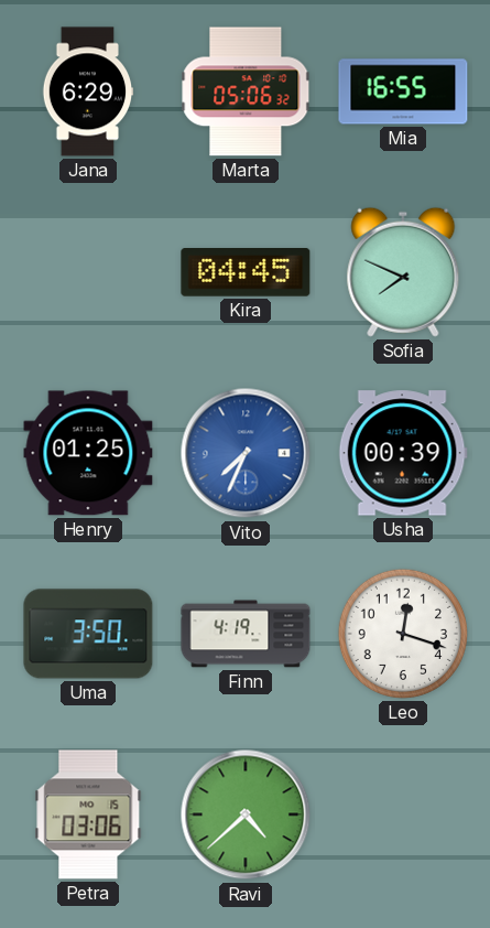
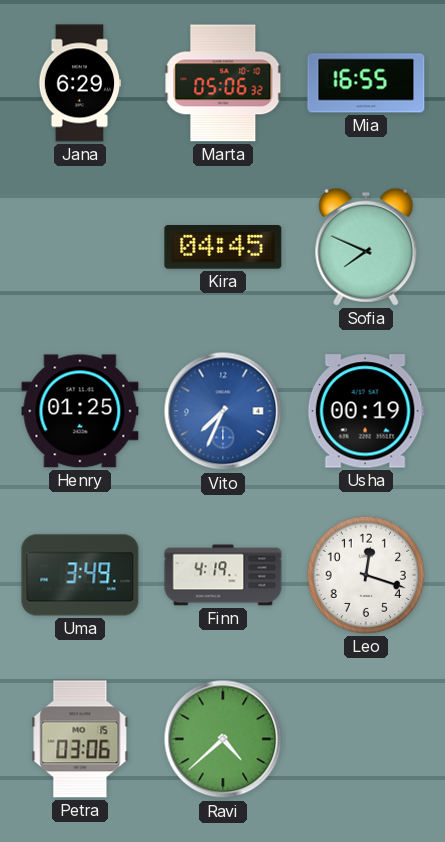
Usha: 00:39 -> 00:19
Uma: 3:50 -> 3:49
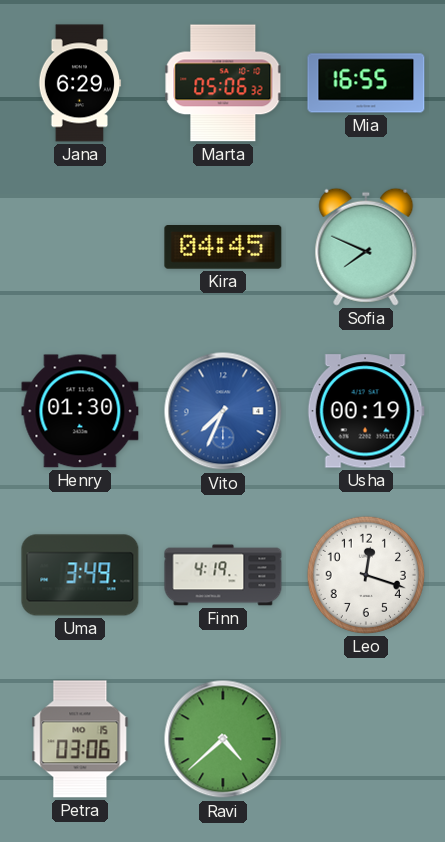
Henry: 01:25 -> 01:30
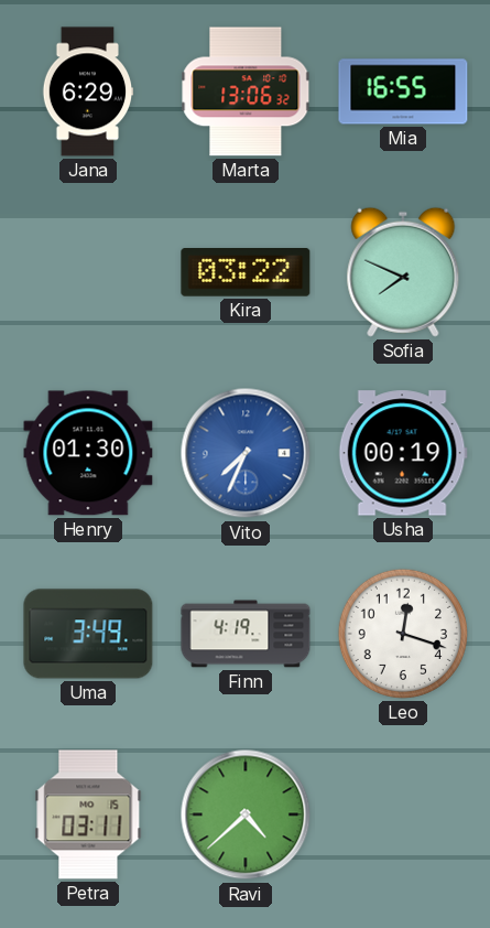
Marta: 05:06 -> 13:06
Kira: 04:45 -> 03:22
Petra: 03:06 -> 03:11
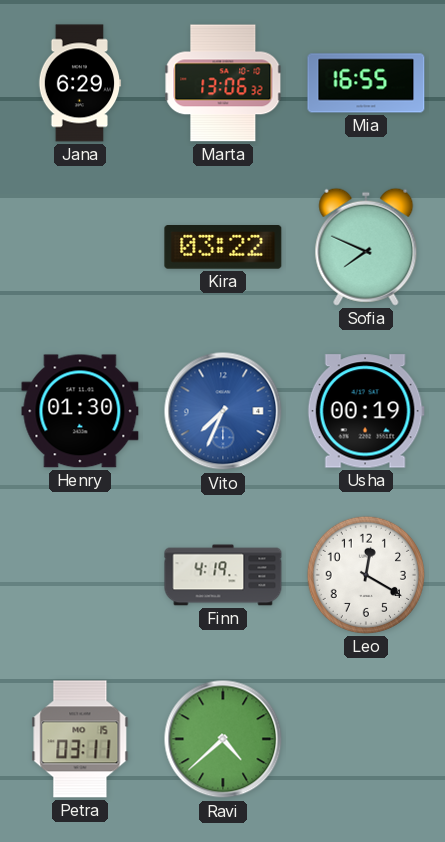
Uma: 3:49 -> none
Leo: 12:18 -> 12:20
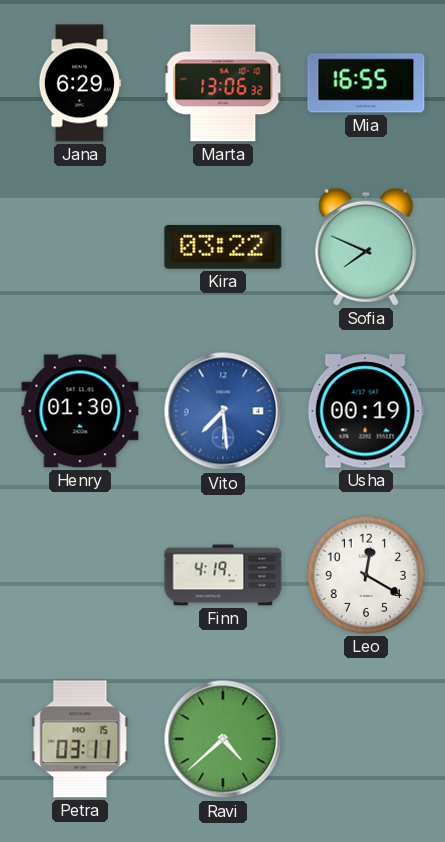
Vito: 7:34 -> 7:29
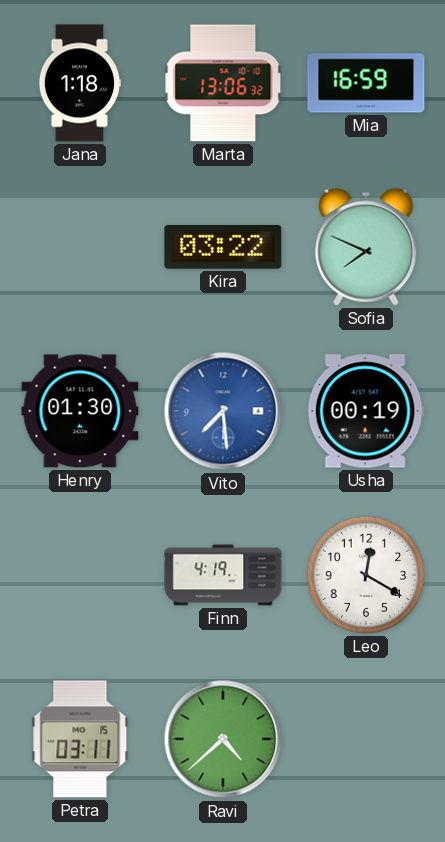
Jana: 6:29 -> 1:18
Mia: 16:55 -> 16:59
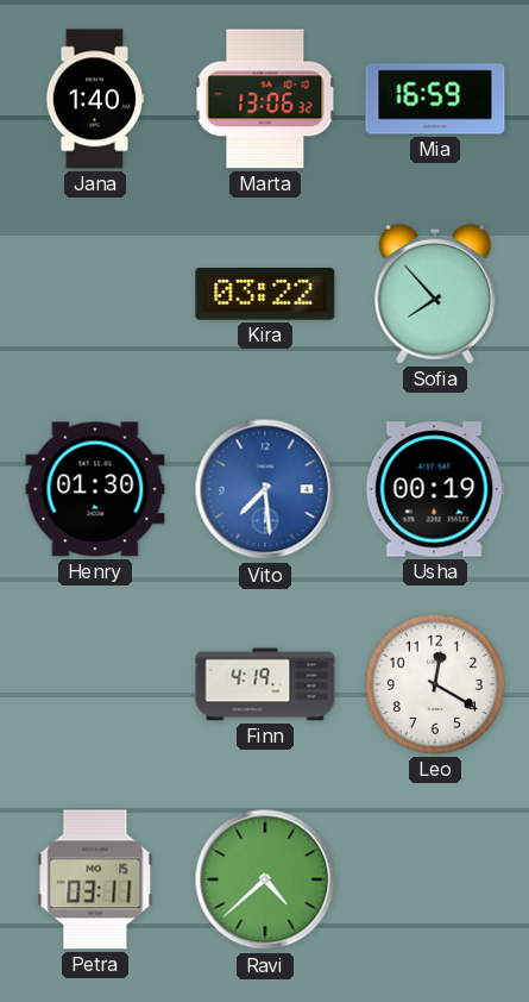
Jana: 1:18 -> 1:40
Sofia: 7:49 -> 7:53
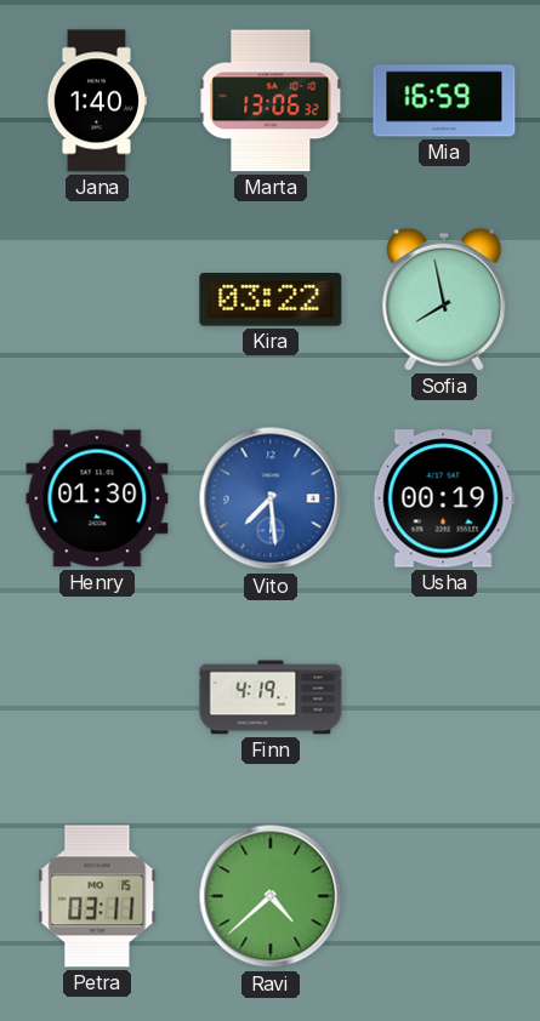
Sofia: 7:53 -> 7:58
Leo: 12:20 -> none
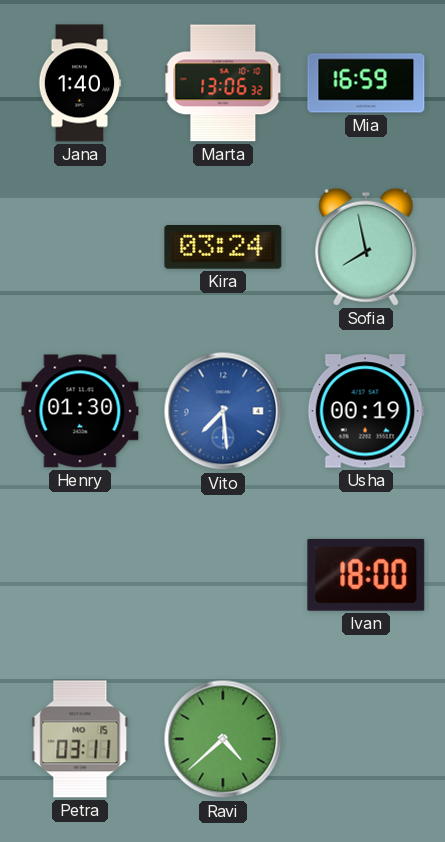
Kira: 03:22 -> 03:24
Finn: 4:19 -> none
Ivan: none -> 18:00
